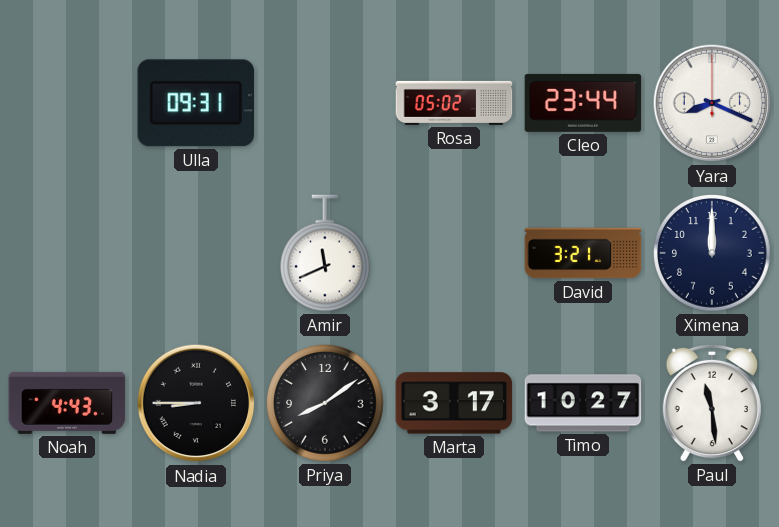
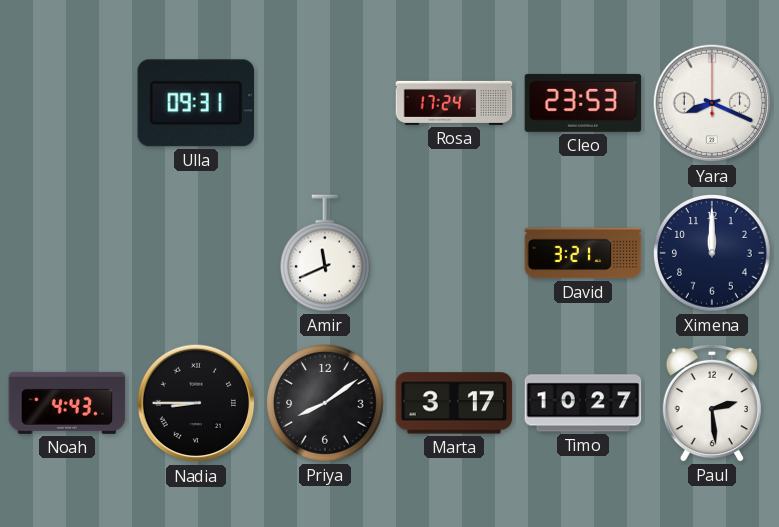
Rosa: 05:02 -> 17:24
Cleo: 23:44 -> 23:53
Paul: 11:29 -> 2:29
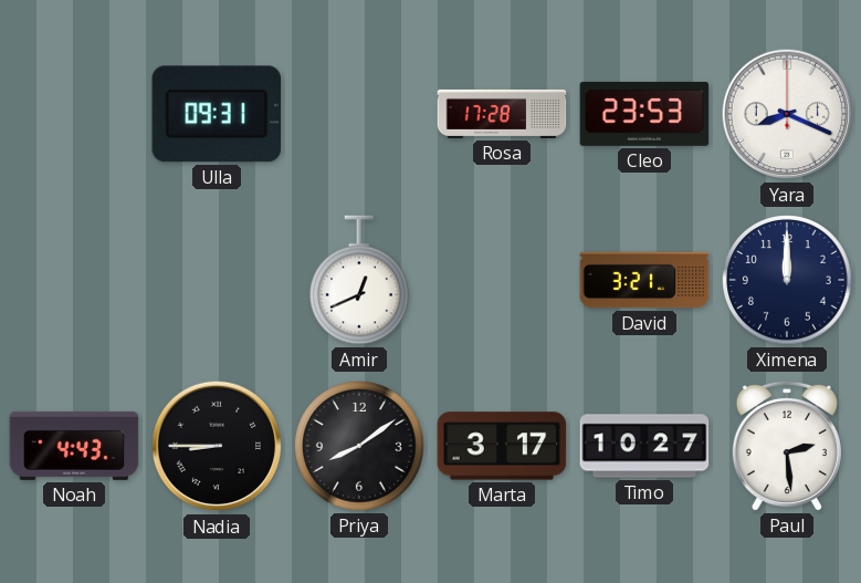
Rosa: 17:24 -> 17:28
Amir: 11:41 -> 12:41
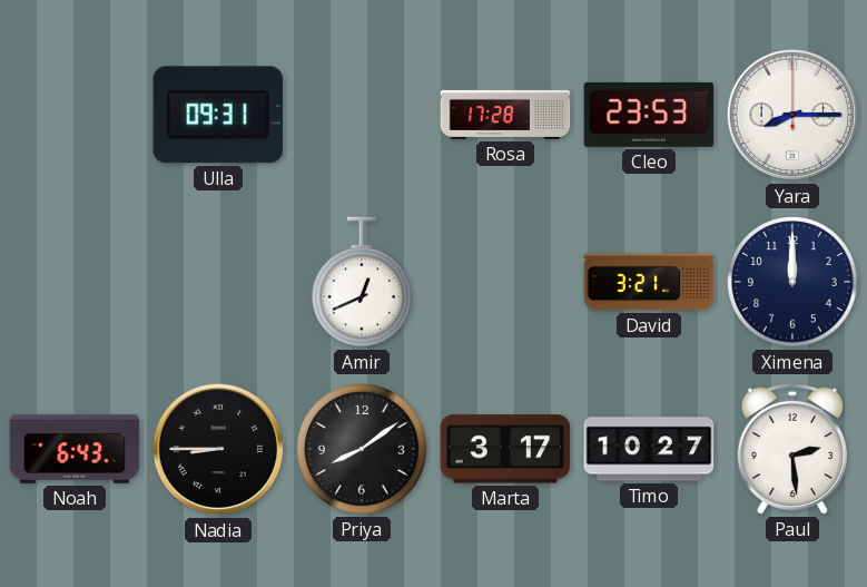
Yara: 8:19 -> 8:15
Noah: 4:43 -> 6:43
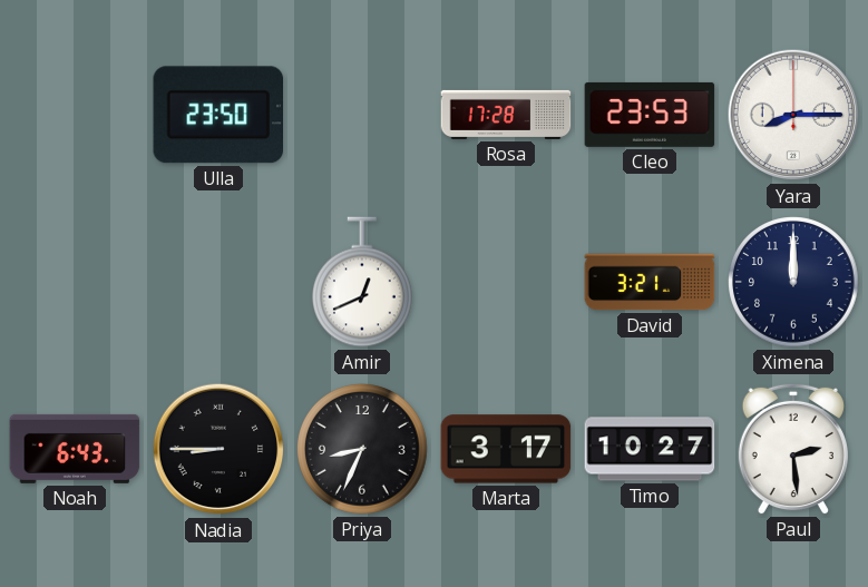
Ulla: 09:31 -> 23:50
Priya: 8:09 -> 8:34
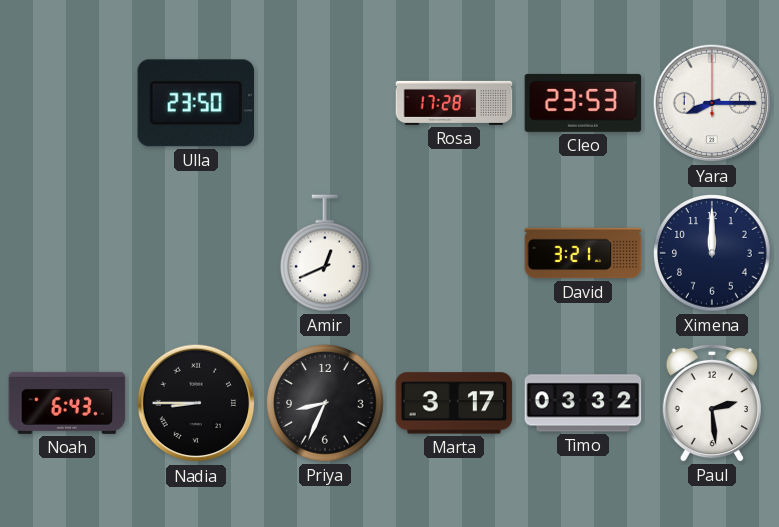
Timo: 10:27 -> 03:32
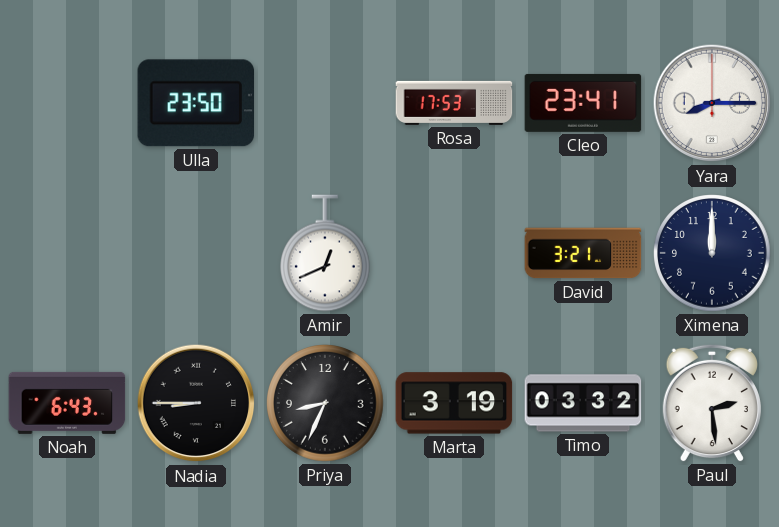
Rosa: 17:28 -> 17:53
Cleo: 23:53 -> 23:41
Marta: 3:17 -> 3:19
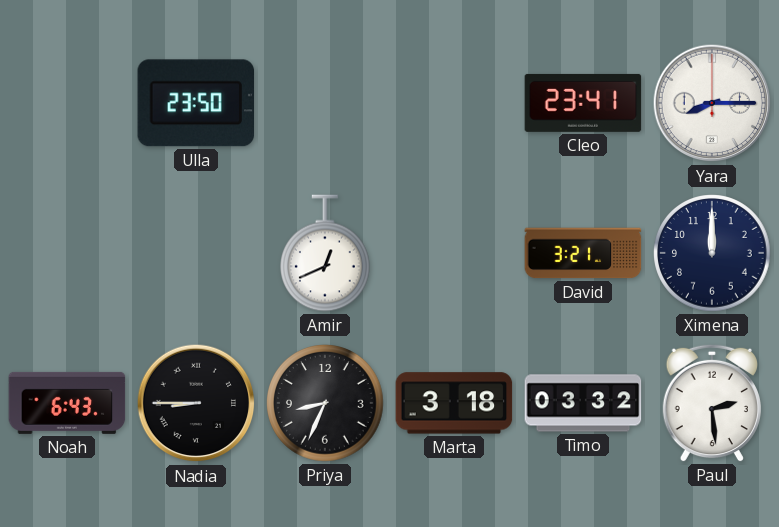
Rosa: 17:53 -> none
Marta: 3:19 -> 3:18
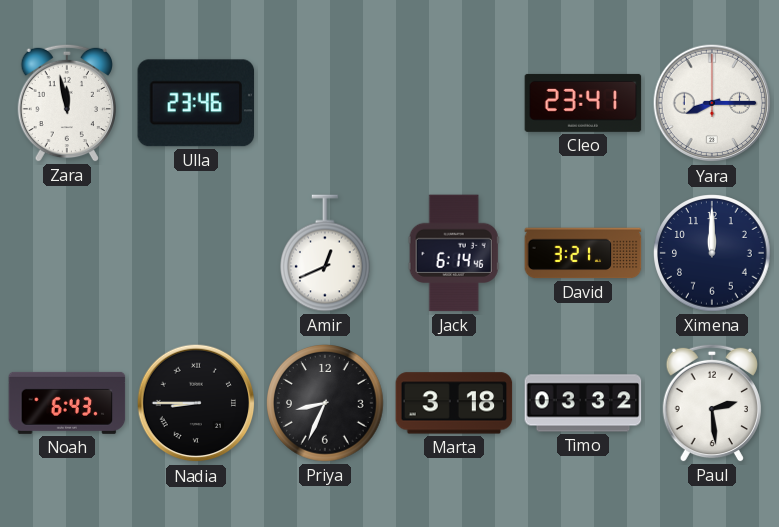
Zara: none -> 11:58
Ulla: 23:50 -> 23:46
Jack: none -> 6:14
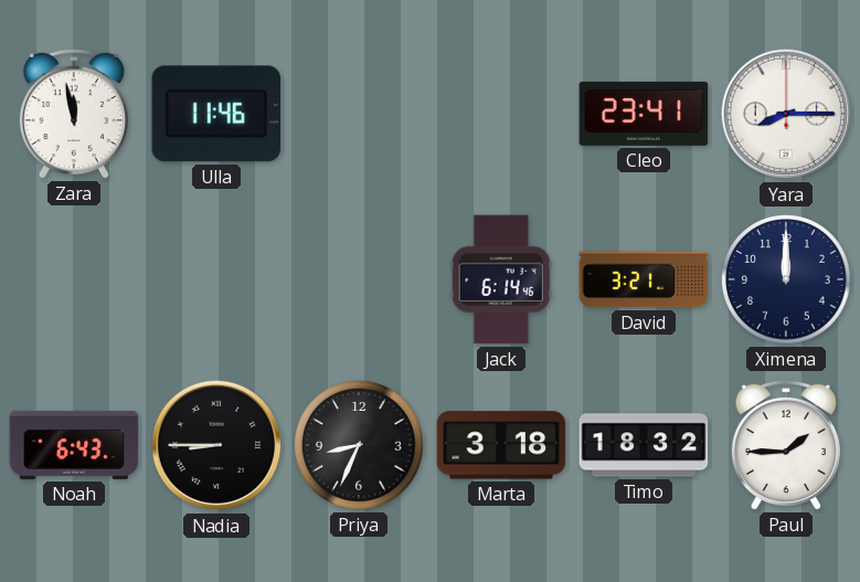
Ulla: 23:46 -> 11:46
Amir: 12:41 -> none
Timo: 03:32 -> 18:32
Paul: 2:29 -> 1:45
